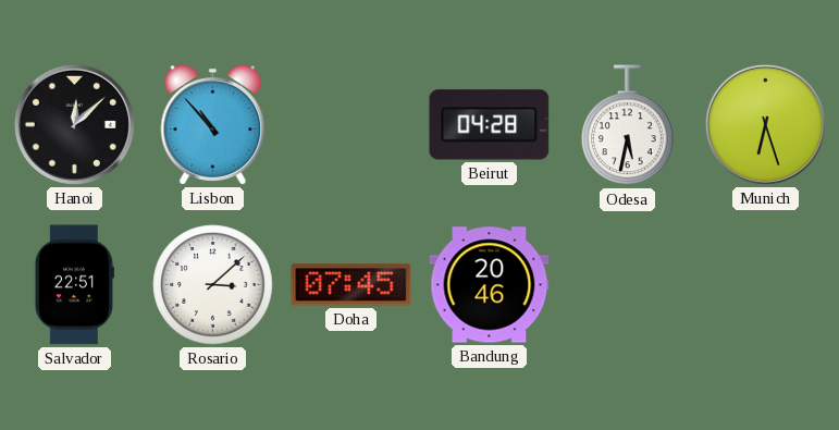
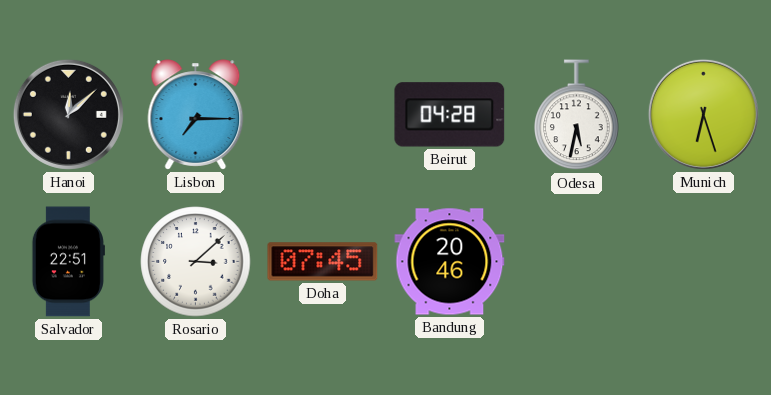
Lisbon: 10:53 -> 7:15
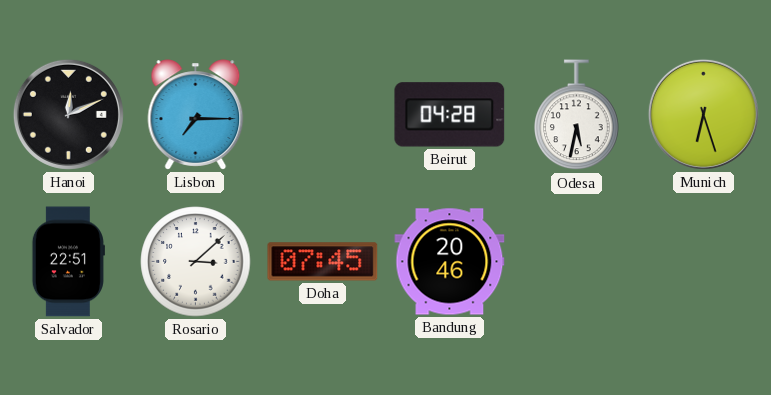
Hanoi: 12:08 -> 12:11
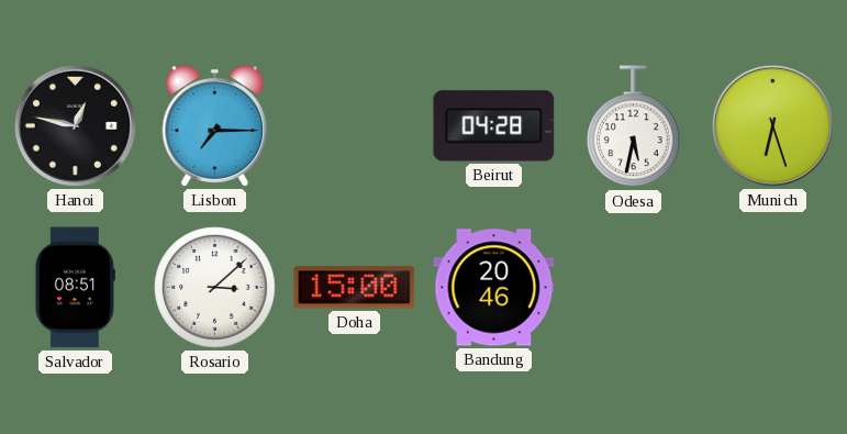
Hanoi: 12:11 -> 12:47
Salvador: 22:51 -> 08:51
Doha: 07:45 -> 15:00
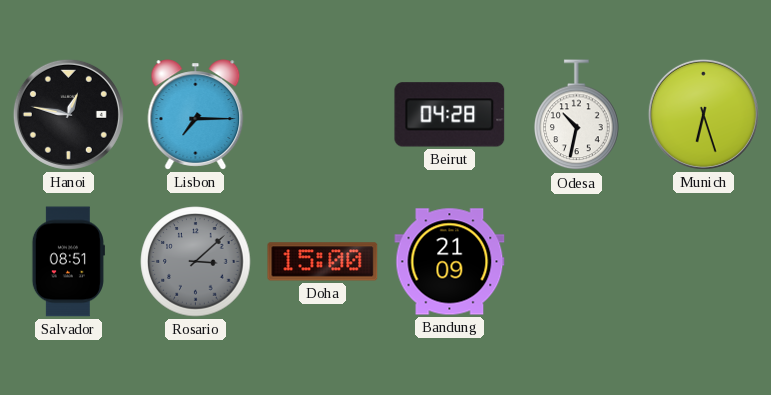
Odesa: 5:32 -> 10:32
Rosario dial: white -> grey
Bandung: 20:46 -> 21:09
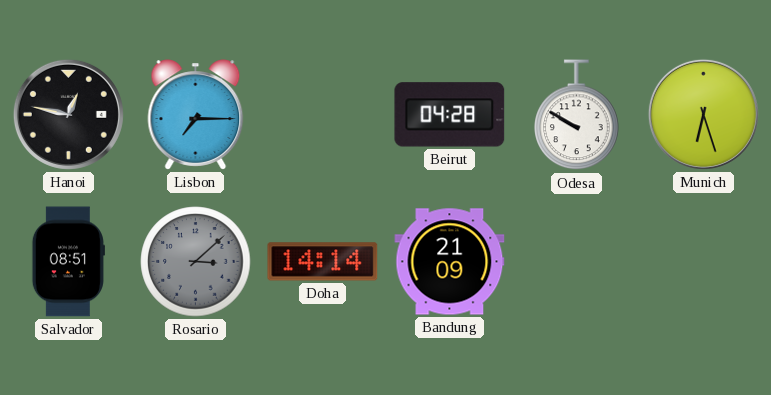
Odesa: 10:32 -> 9:50
Doha: 15:00 -> 14:14
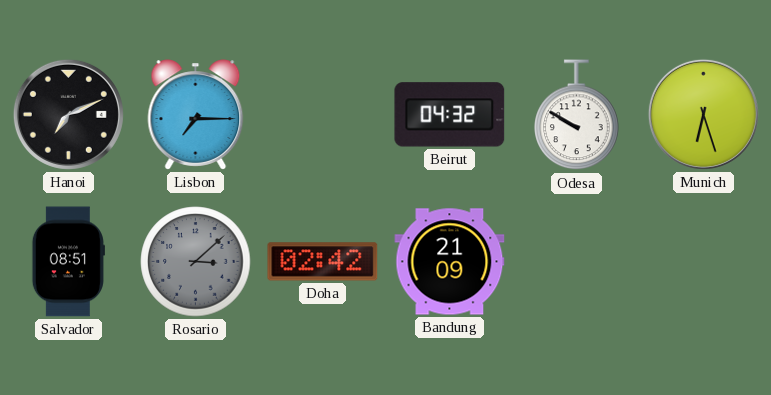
Hanoi: 12:47 -> 7:11
Beirut: 04:28 -> 04:32
Doha: 14:14 -> 02:42
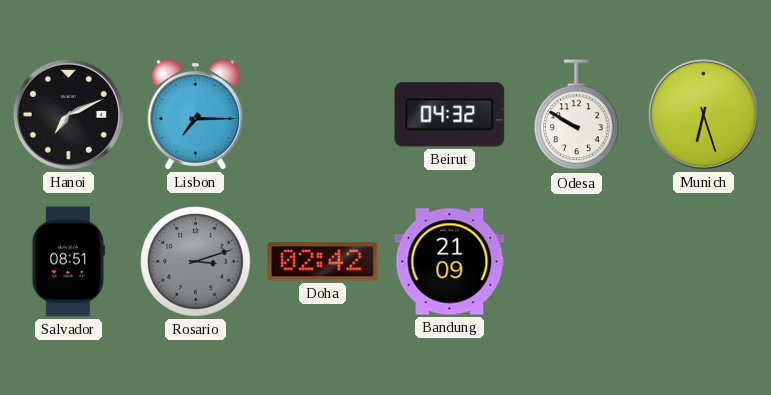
Rosario: 3:08 -> 3:12
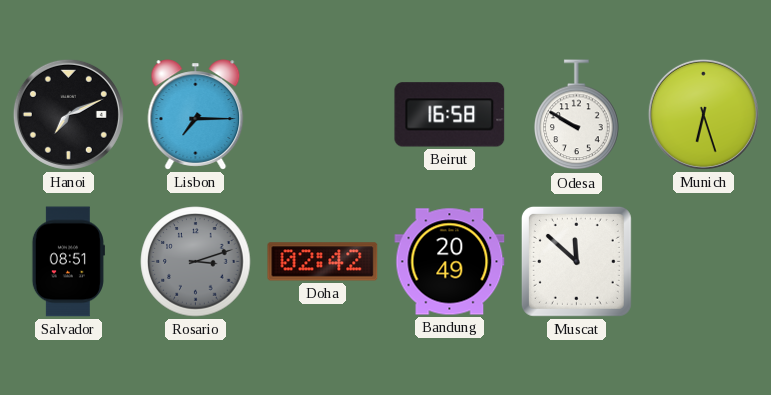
Beirut: 04:32 -> 16:58
Bandung: 21:09 -> 20:49
Muscat: none -> 11:52
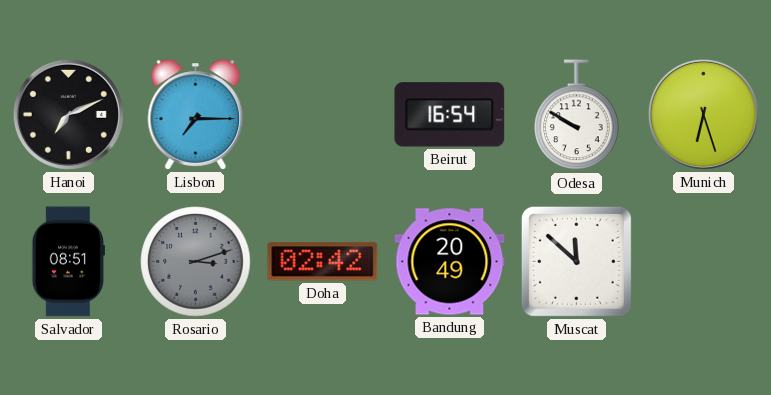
Beirut: 16:58 -> 16:54
